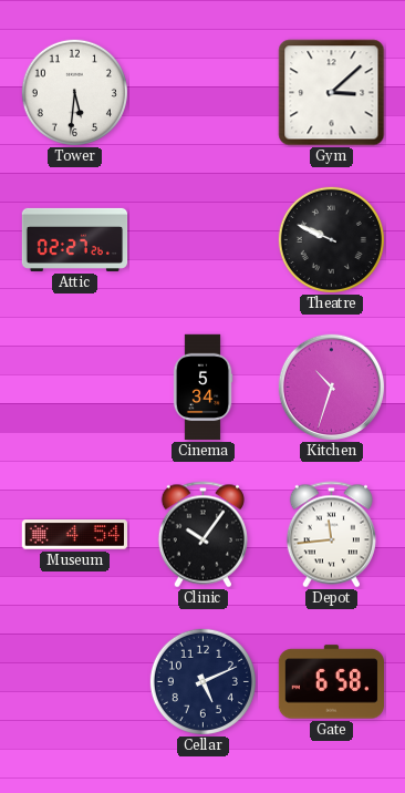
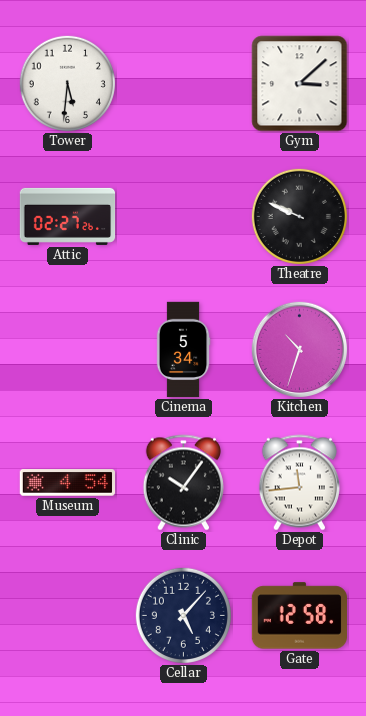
Cellar: 5:11 -> 5:07
Gate: 6:58 -> 12:58
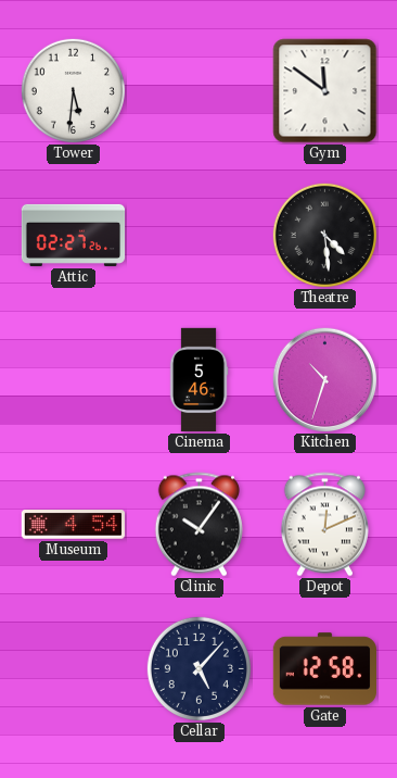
Gym: 3:08 -> 11:51
Theatre: 9:49 -> 4:29
Cinema: 5:34 -> 5:46
Depot: 11:44 -> 12:11
